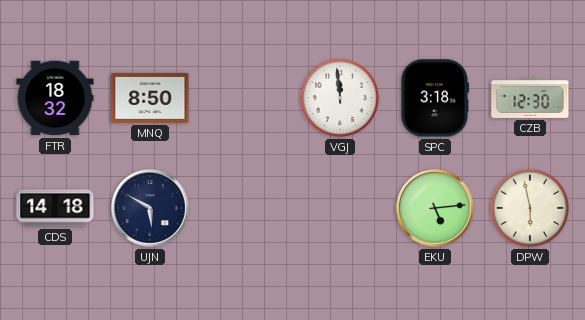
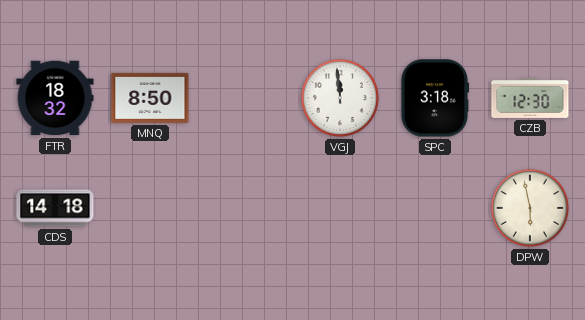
UJN: 5:50 -> none
EKU: 5:14 -> none
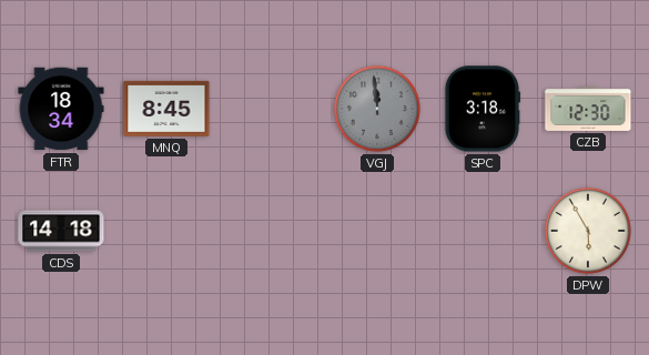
FTR: 18:32 -> 18:34
MNQ: 8:50 -> 8:45
VGJ dial: white -> grey
DPW: 5:58 -> 5:55
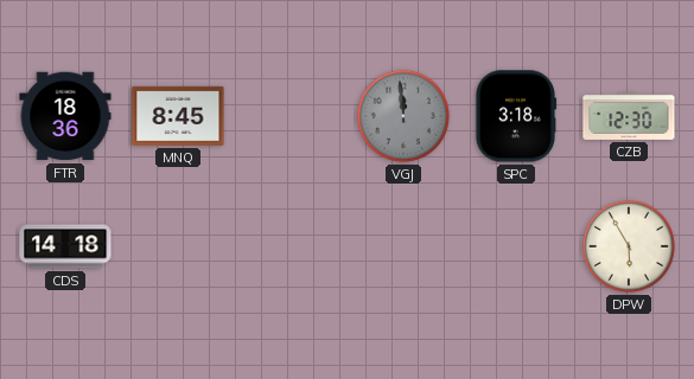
FTR: 18:34 -> 18:36
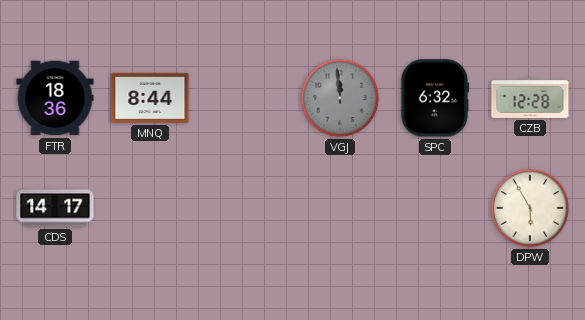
MNQ: 8:45 -> 8:44
SPC: 3:18 -> 6:32
CZB: 12:30 -> 12:28
CDS: 14:18 -> 14:17
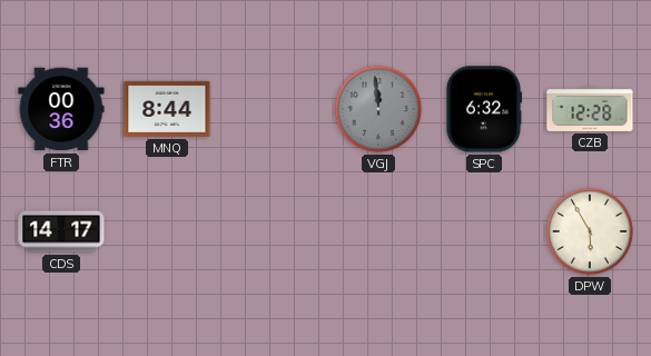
FTR: 18:36 -> 00:36
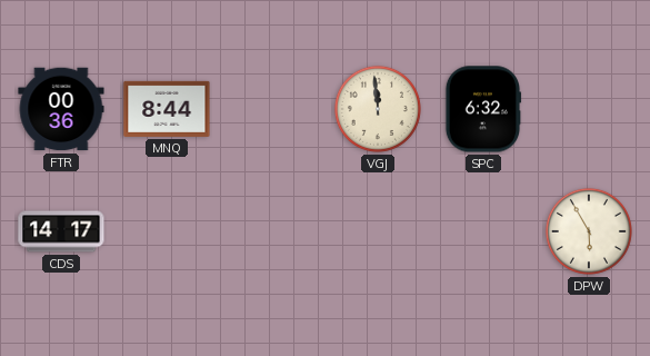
VGJ dial: grey -> cream
CZB: 12:28 -> none
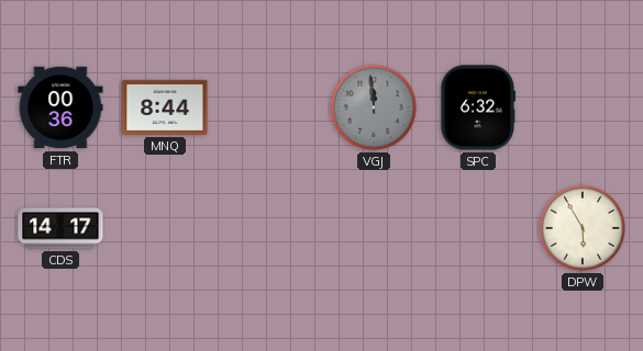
VGJ dial: cream -> grey
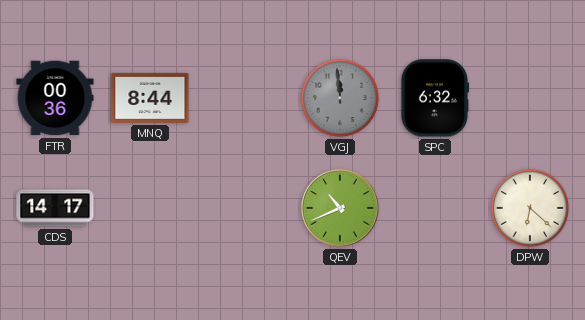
QEV: none -> 10:41
DPW: 5:55 -> 6:22
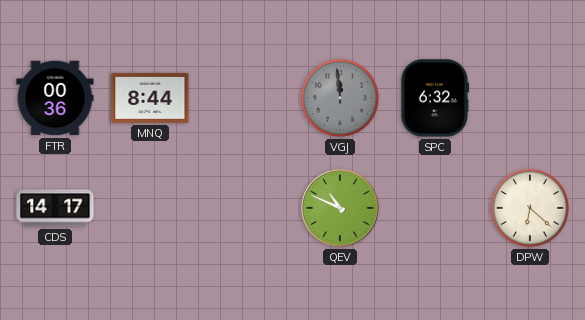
QEV: 10:41 -> 10:49
